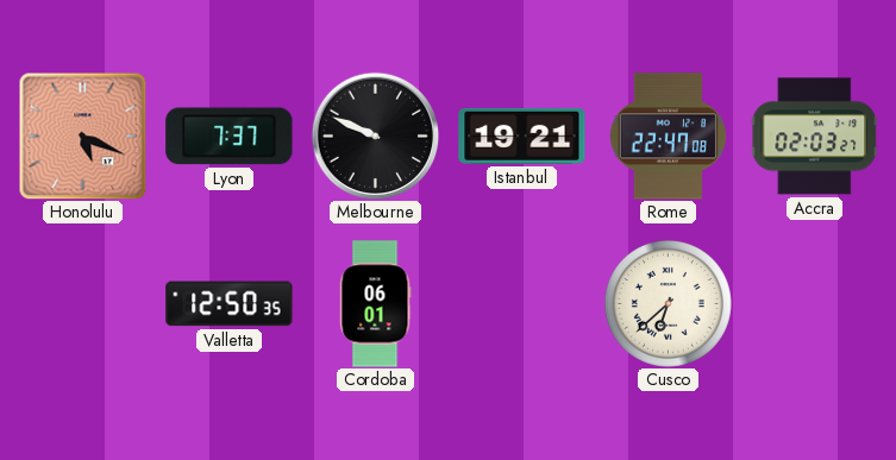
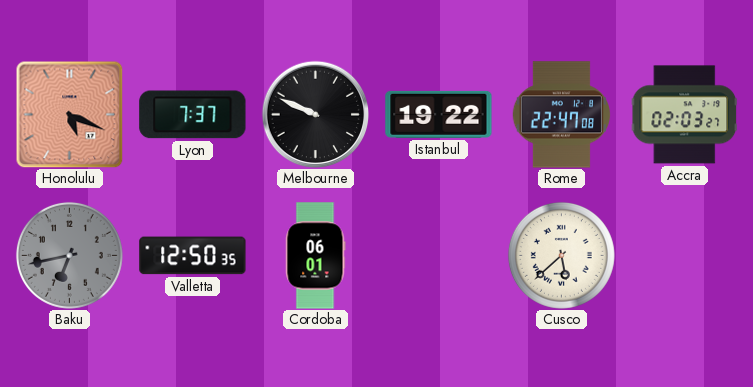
Istanbul: 19:21 -> 19:22
Baku: none -> 6:43
Cusco: 6:38 -> 5:38
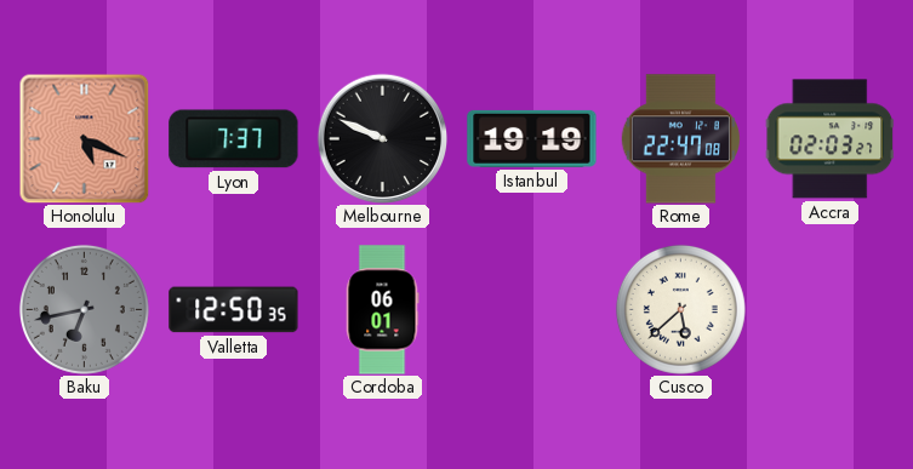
Istanbul: 19:22 -> 19:19
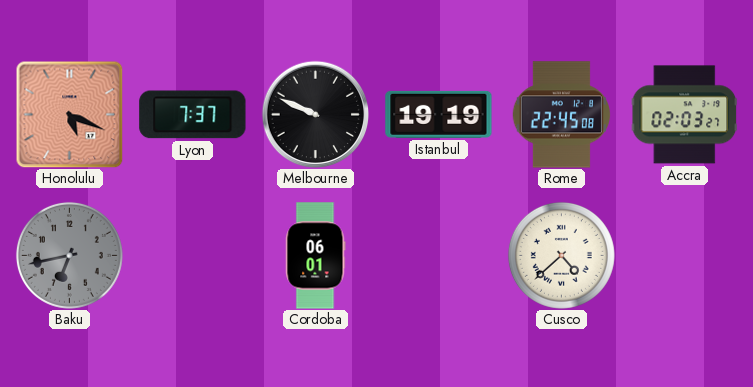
Rome: 22:47 -> 22:45
Valletta: 12:50 -> none
Cusco: 5:38 -> 4:38
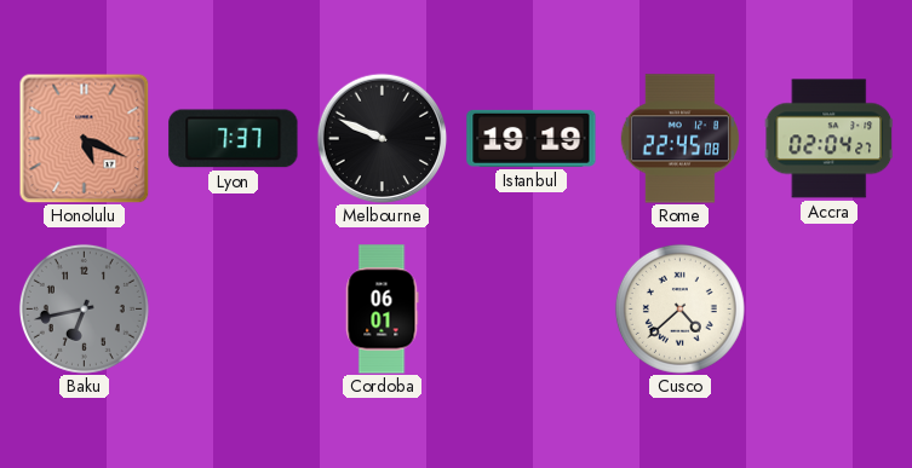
Accra: 02:03 -> 02:04
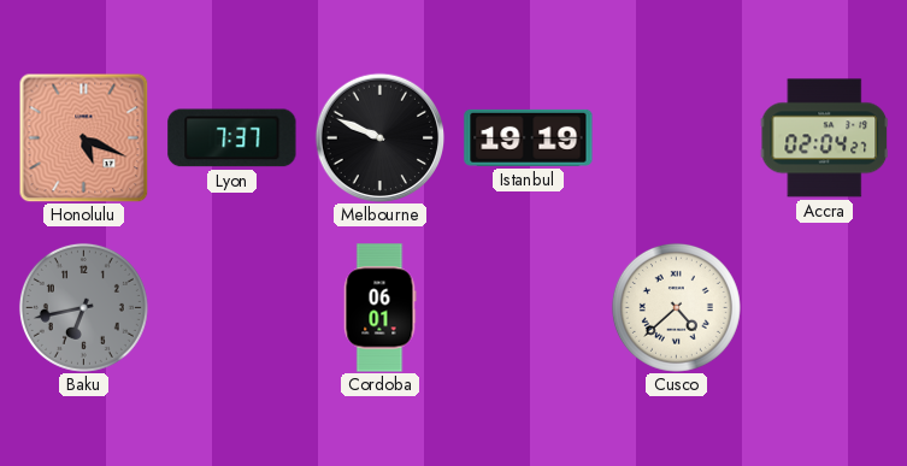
Rome: 22:45 -> none
